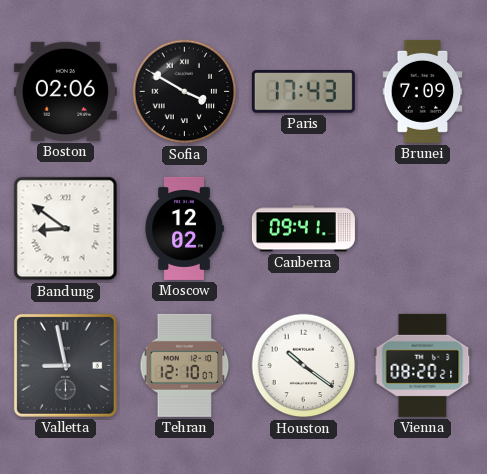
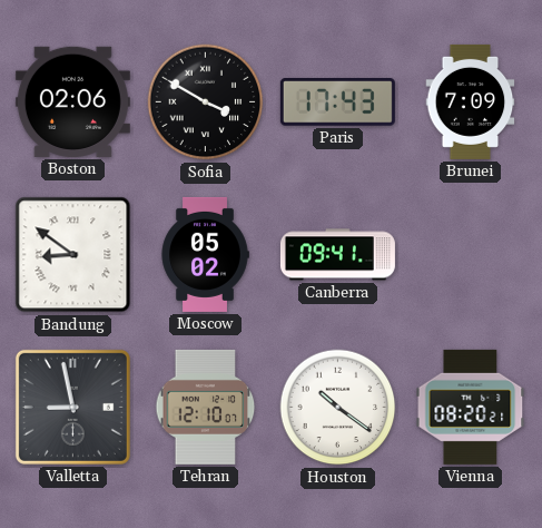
Moscow: 12:02 -> 05:02
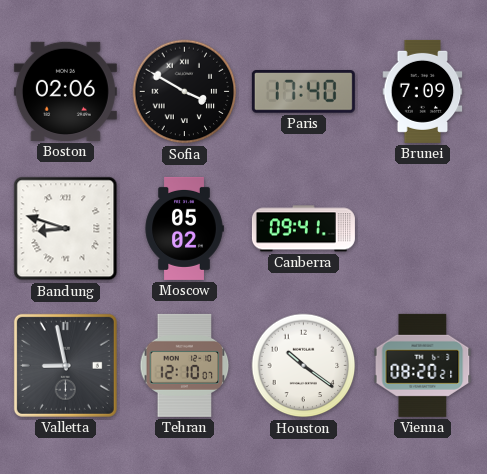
Paris: 17:43 -> 17:40
Bandung: 8:51 -> 8:48
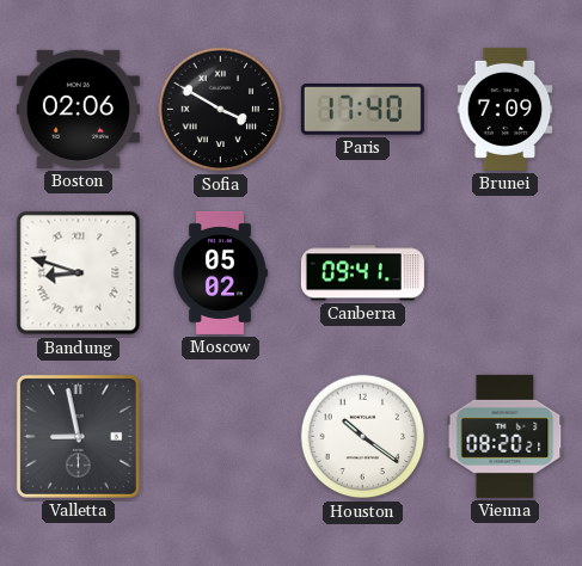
Tehran: 12:10 -> none
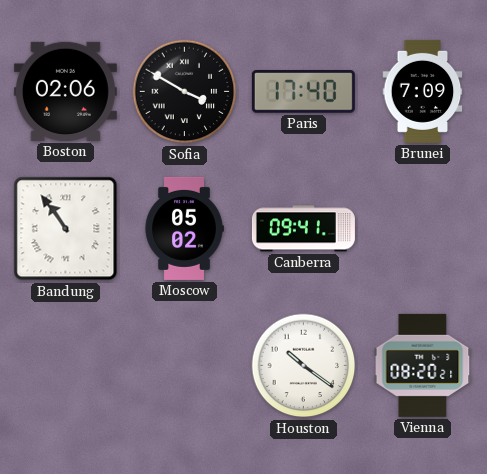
Bandung: 8:48 -> 10:54
Valletta: 8:58 -> none
